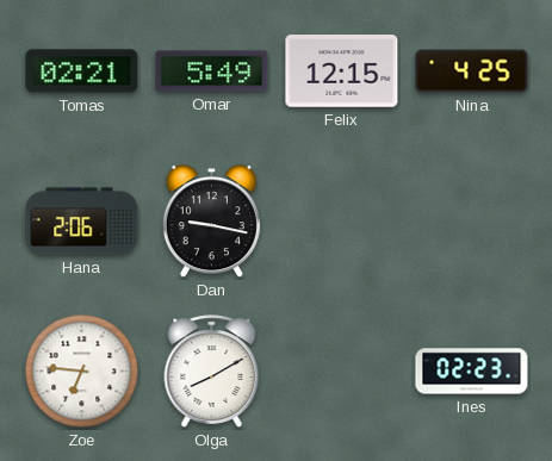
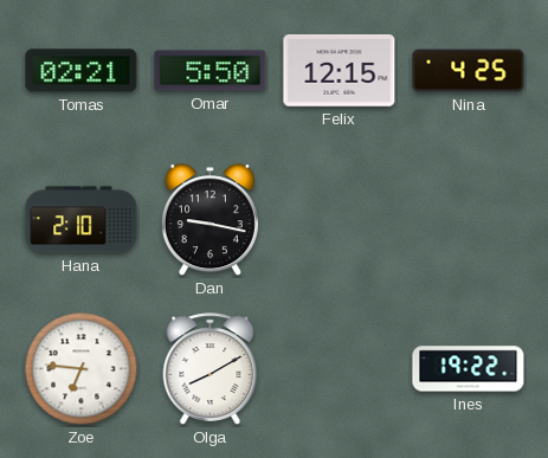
Omar: 5:49 -> 5:50
Hana: 2:06 -> 2:10
Ines: 02:23 -> 19:22
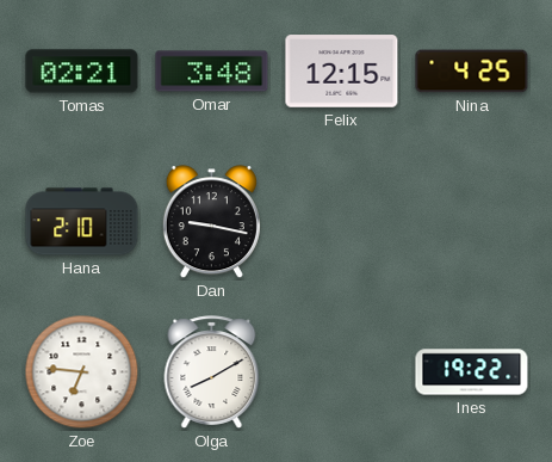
Omar: 5:50 -> 3:48
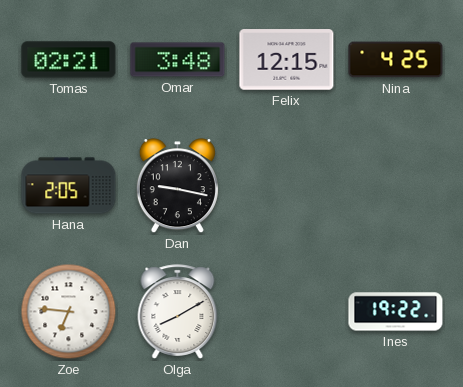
Hana: 2:10 -> 2:05
